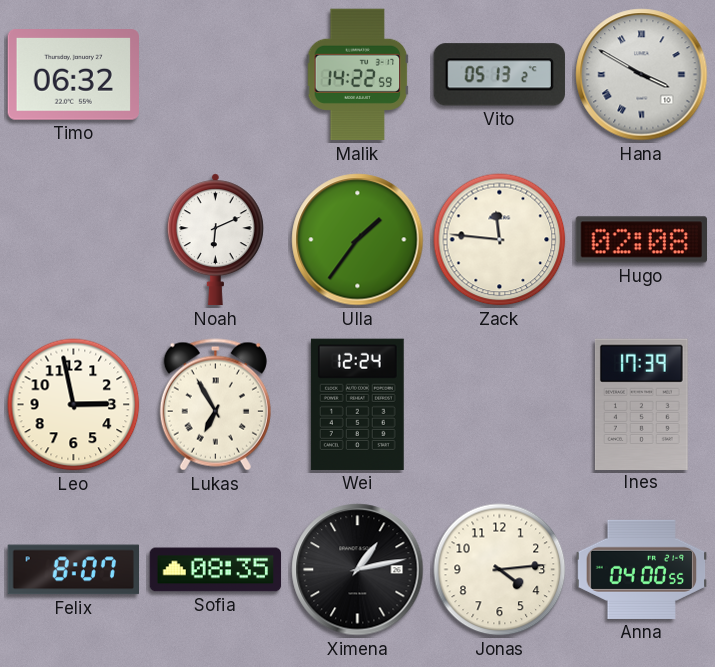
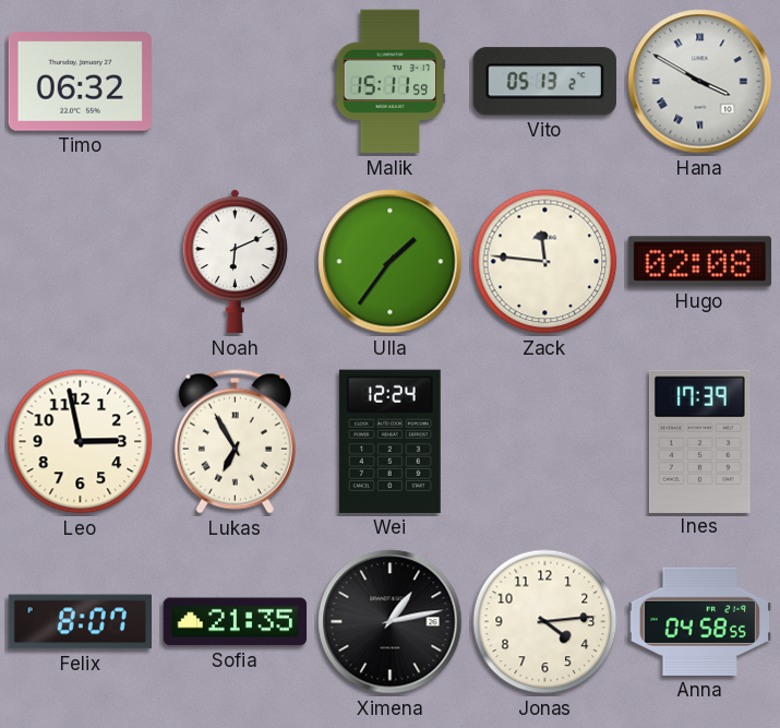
Malik: 14:22 -> 15:11
Sofia: 08:35 -> 21:35
Anna: 04:00 -> 04:58
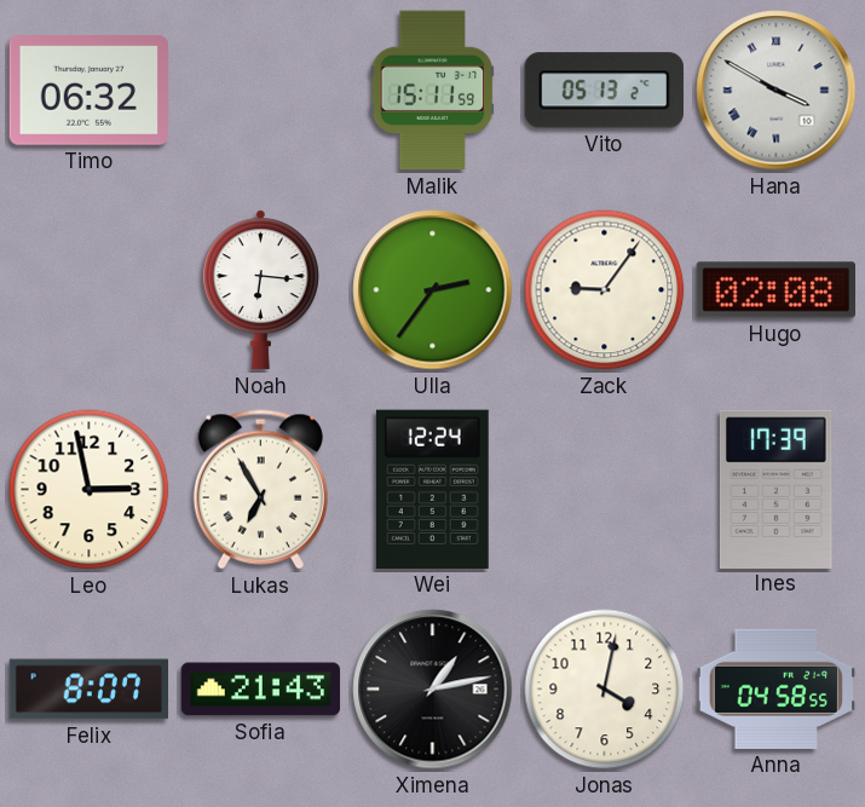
Noah: 6:11 -> 6:16
Ulla: 1:36 -> 2:36
Zack: 11:46 -> 9:06
Sofia: 21:35 -> 21:43
Jonas: 4:14 -> 4:02
